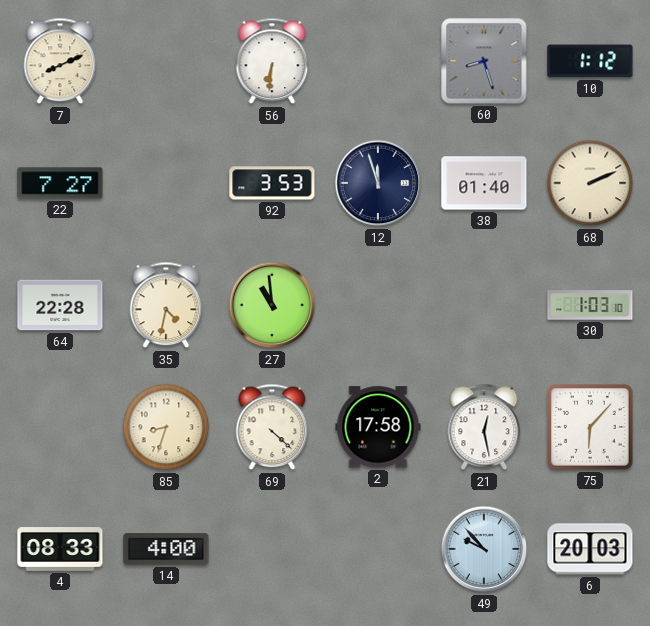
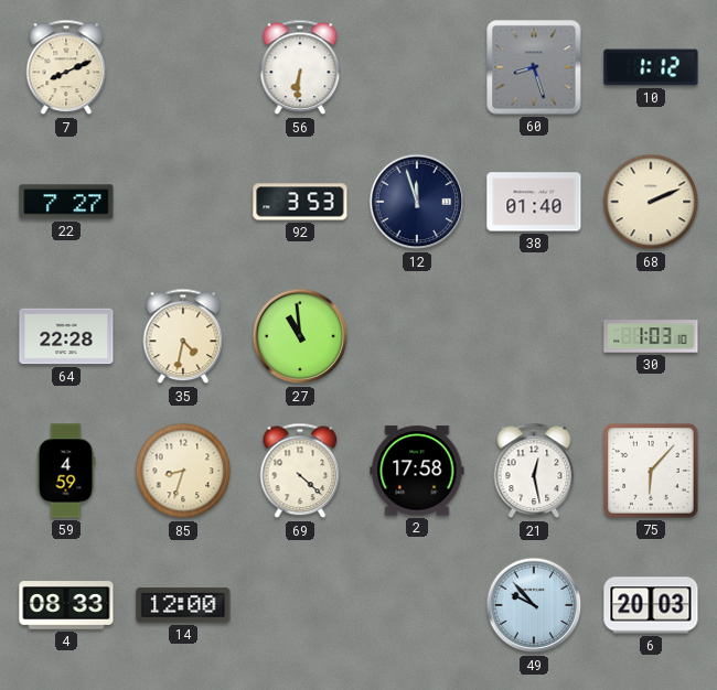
59: none -> 4:59
14: 4:00 -> 12:00
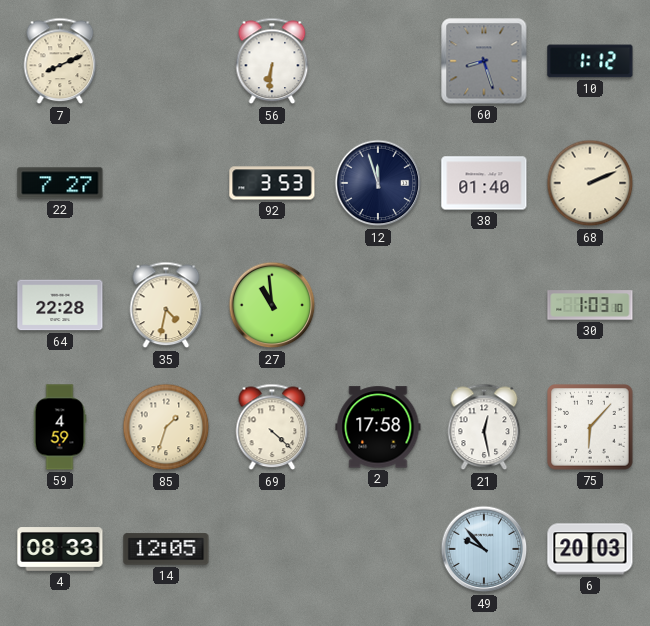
85: 8:33 -> 1:33
14: 12:00 -> 12:05
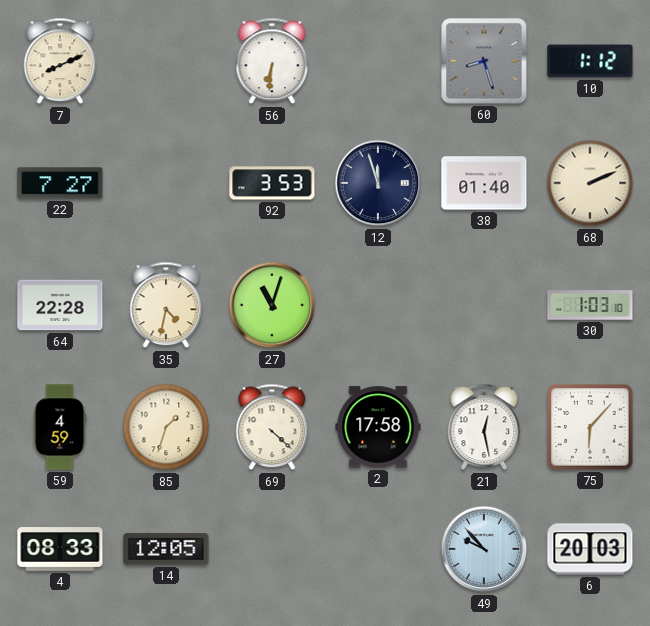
27: 10:59 -> 11:03
